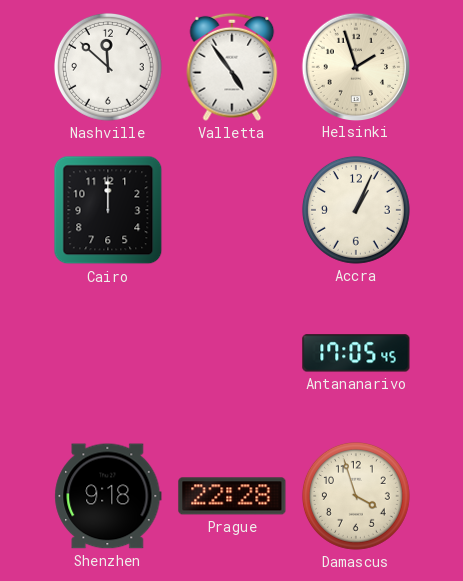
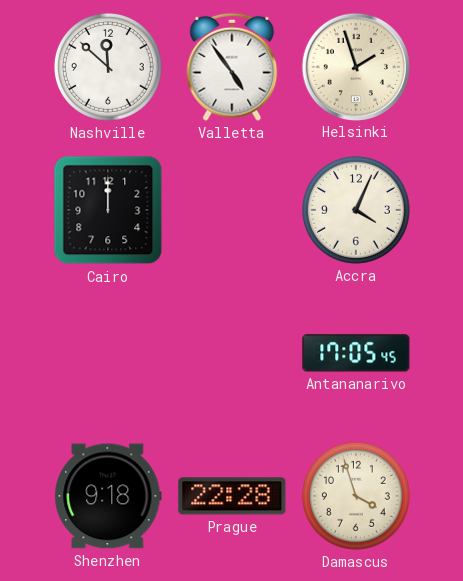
Accra: 1:04 -> 4:04
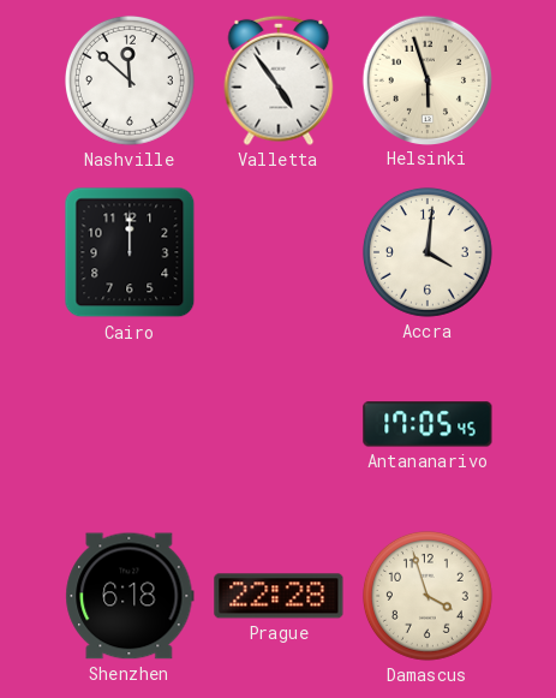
Helsinki: 1:57 -> 5:57
Accra: 4:04 -> 4:01
Shenzhen: 9:18 -> 6:18
